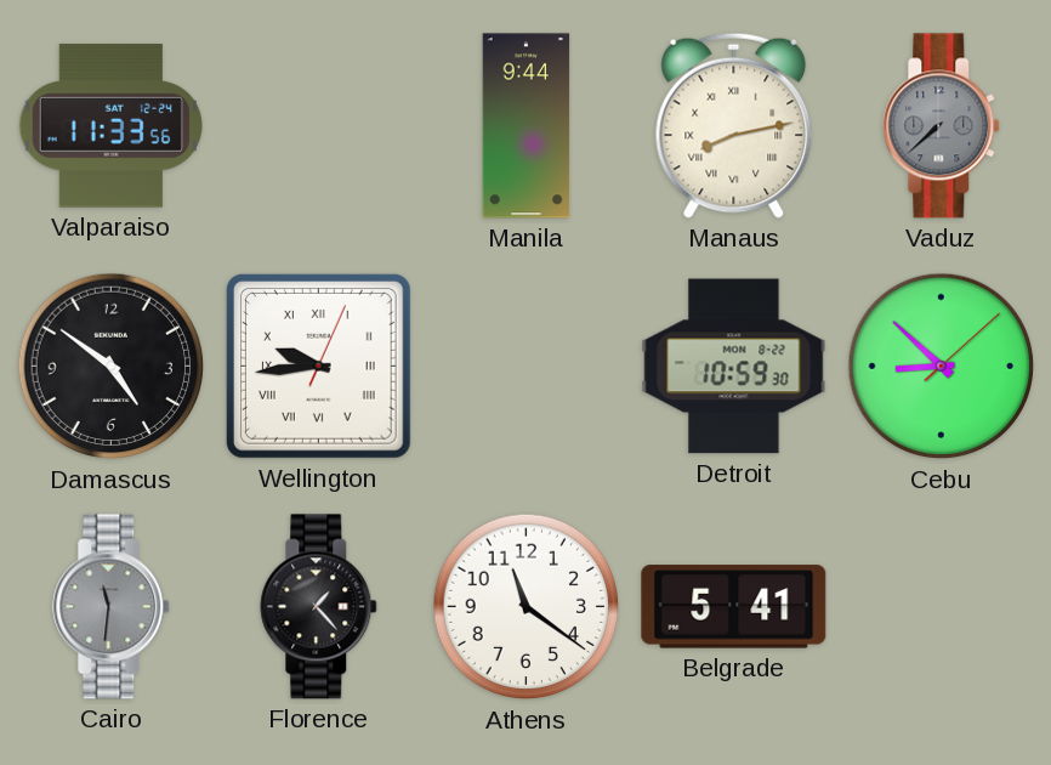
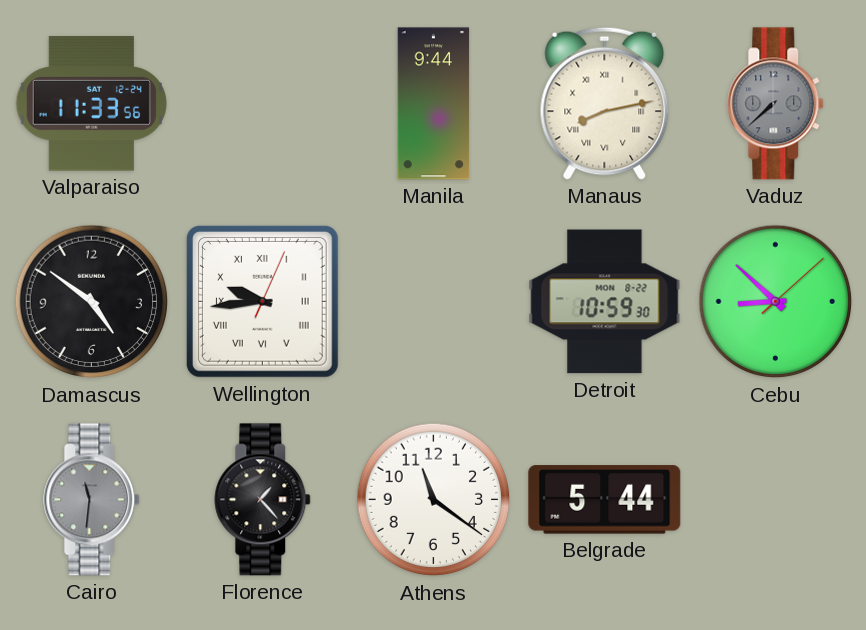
Belgrade: 5:41 -> 5:44
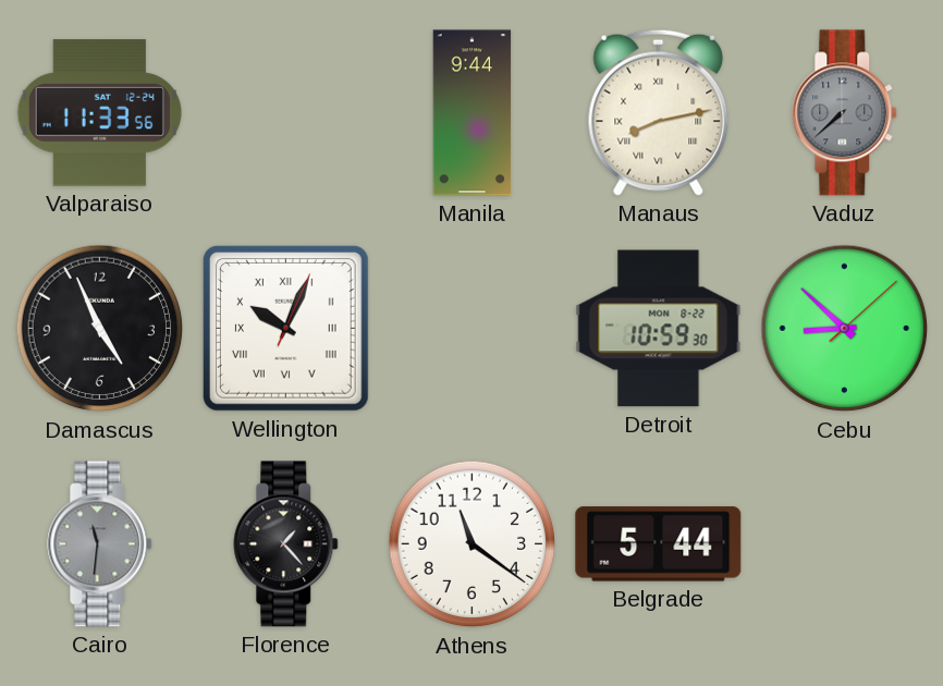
Damascus: 4:51 -> 4:56
Wellington: 9:44 -> 10:04
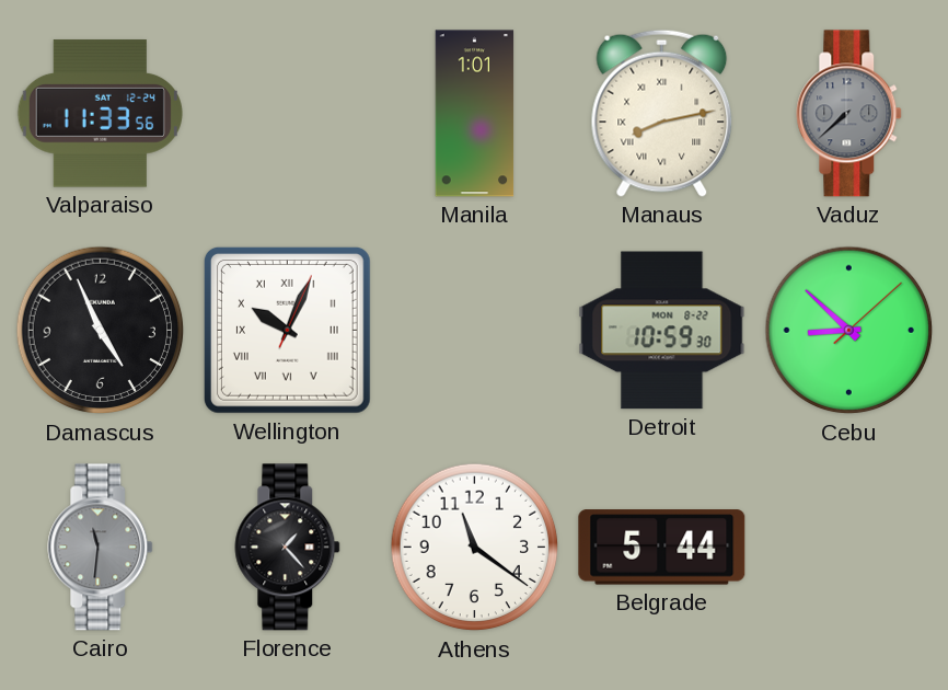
Manila: 9:44 -> 1:01
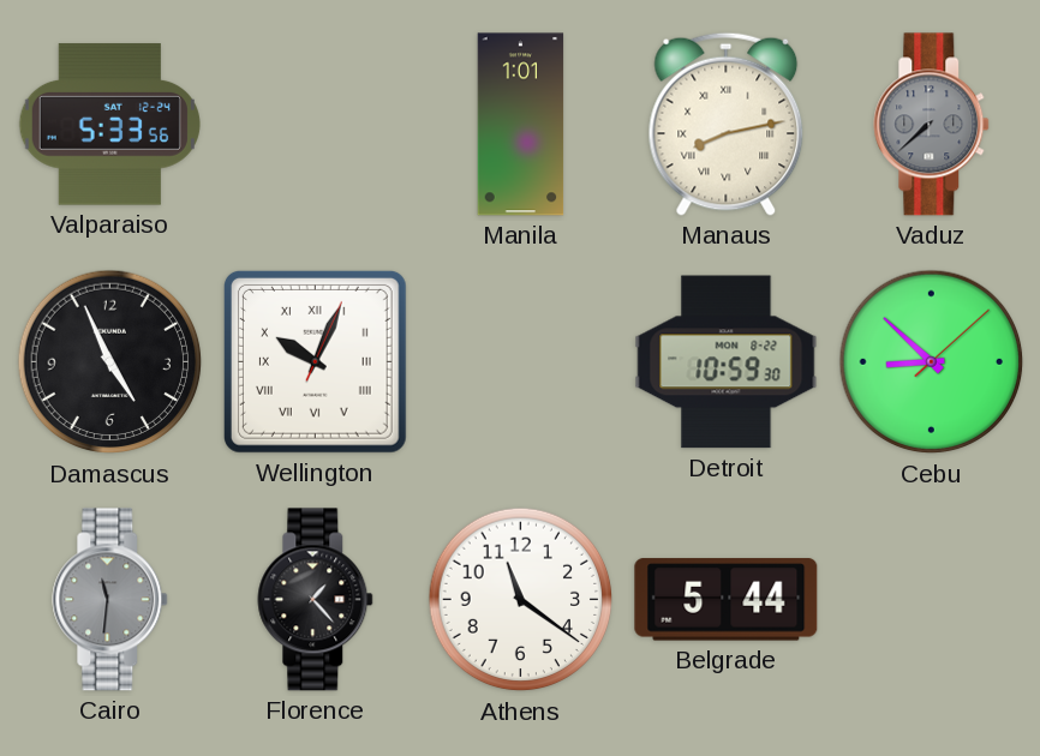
Valparaiso: 11:33 -> 5:33
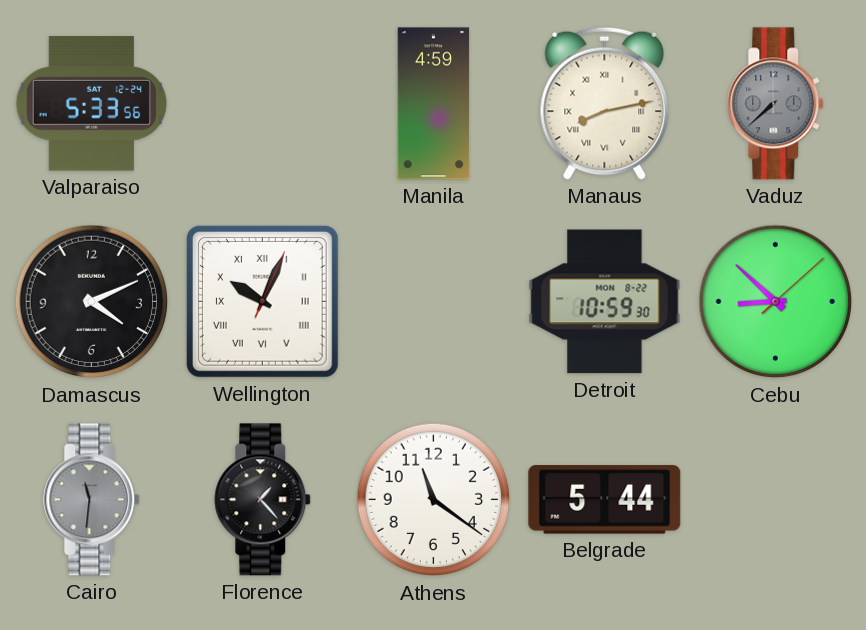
Manila: 1:01 -> 4:59
Damascus: 4:56 -> 4:11
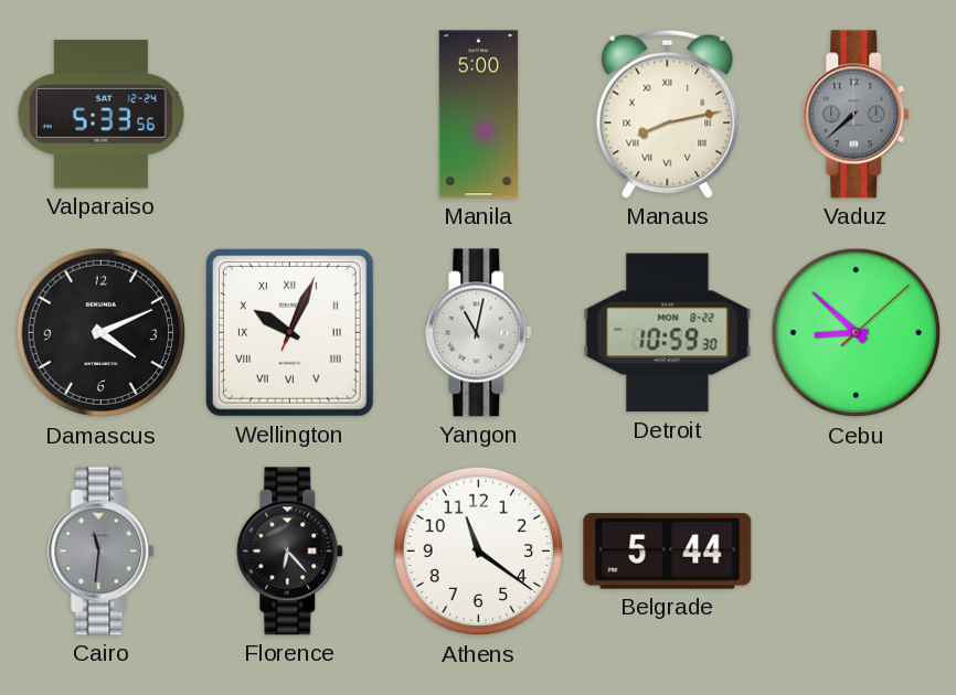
Manila: 4:59 -> 5:00
Yangon: none -> 11:02
Florence: 1:23 -> 6:23
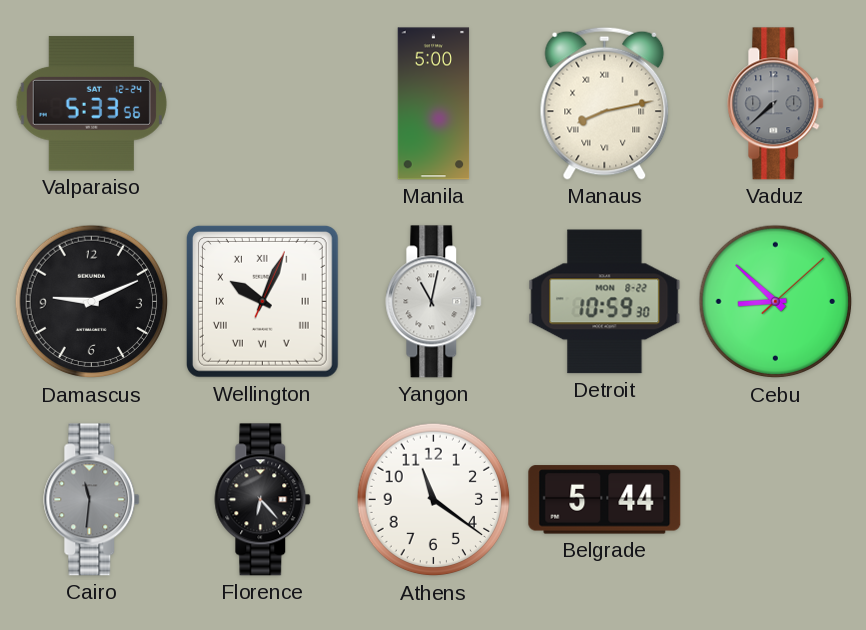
Damascus: 4:11 -> 9:11
